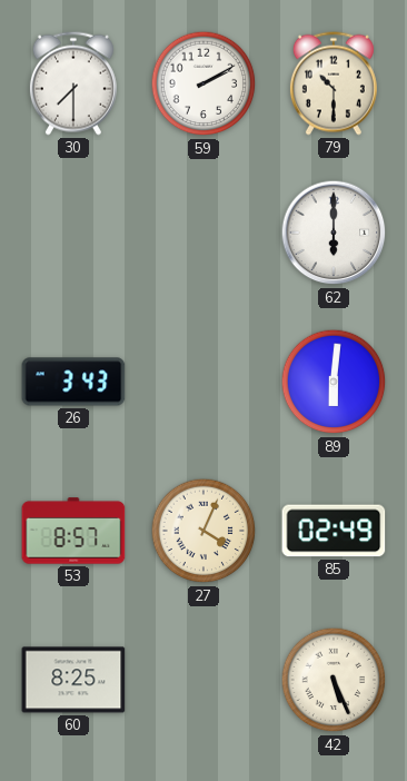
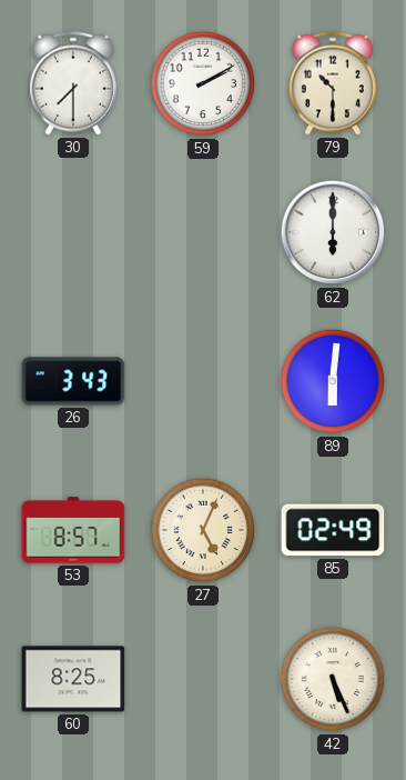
27: 4:04 -> 5:04
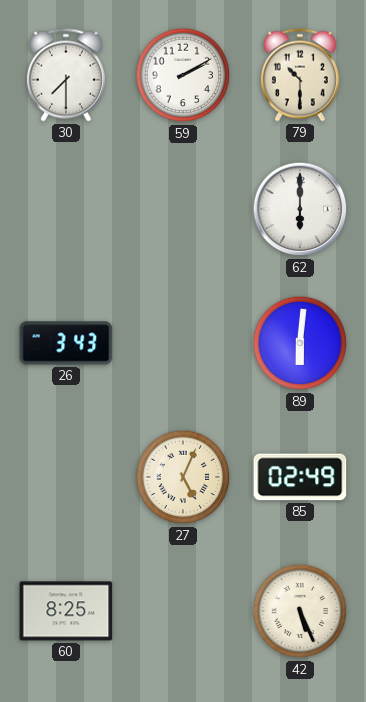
53: 8:57 -> none
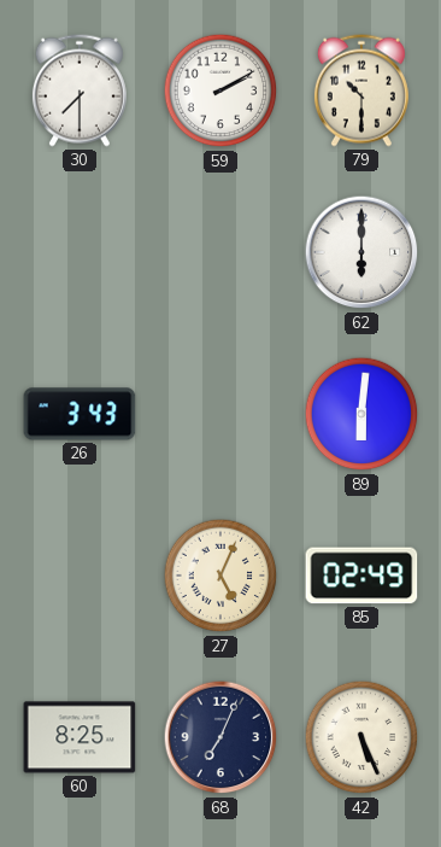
68: none -> 7:04
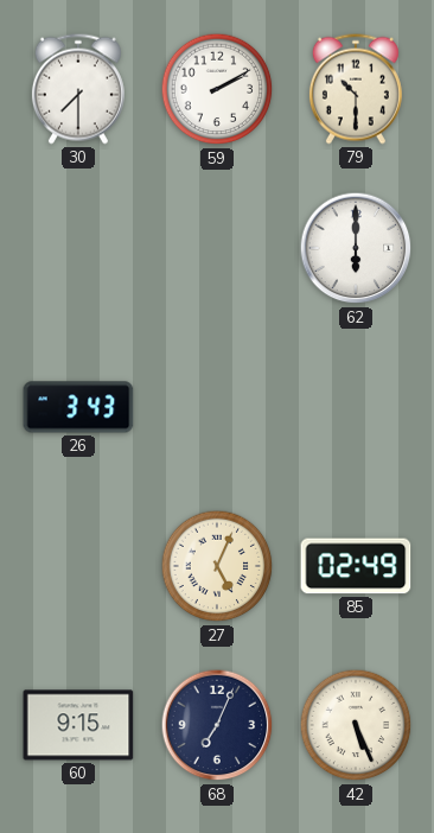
89: 6:01 -> none
60: 8:25 -> 9:15
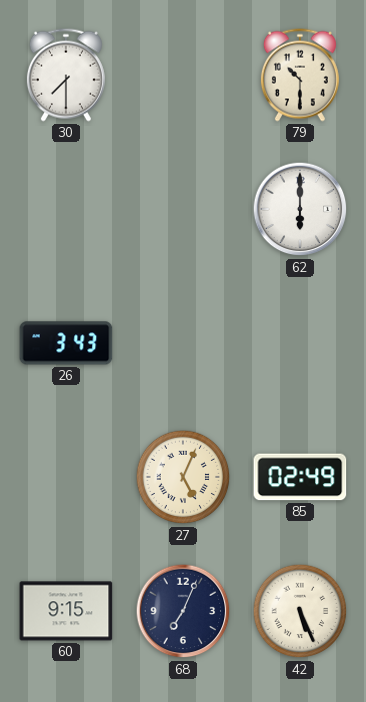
59: 2:10 -> none
